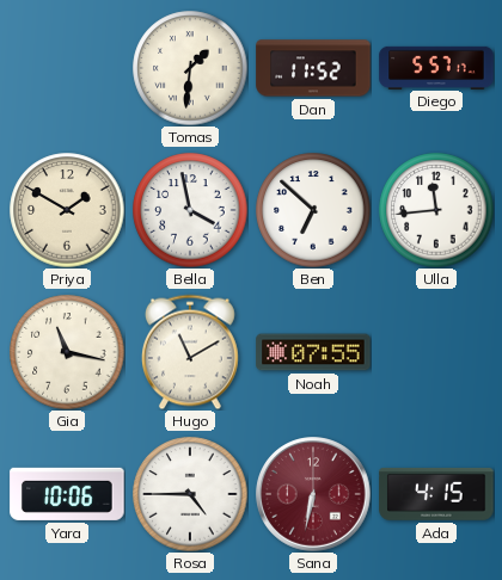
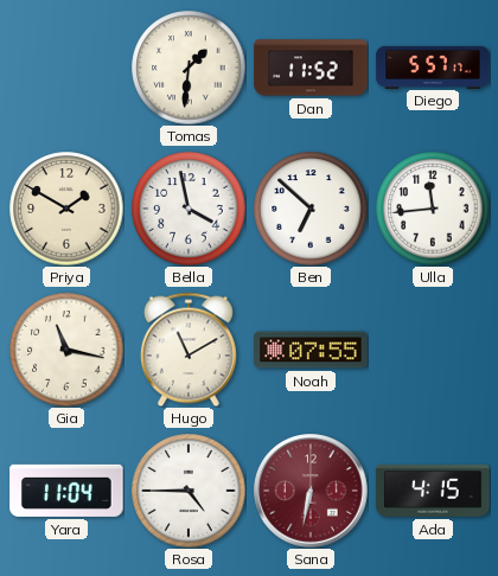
Yara: 10:06 -> 11:04
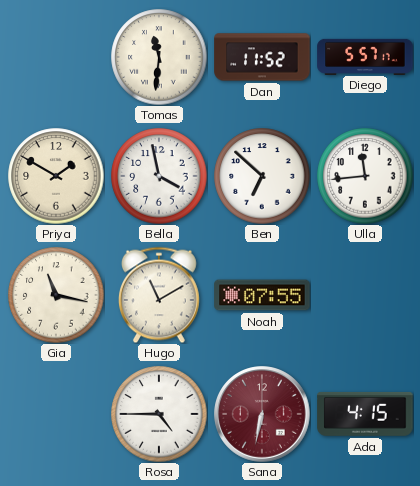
Tomas: 1:31 -> 11:31
Yara: 11:04 -> none
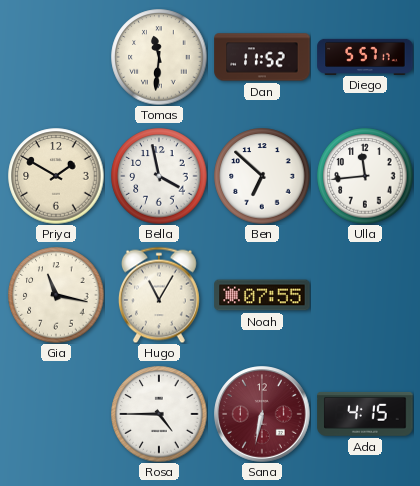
Hugo: 11:10 -> 11:05
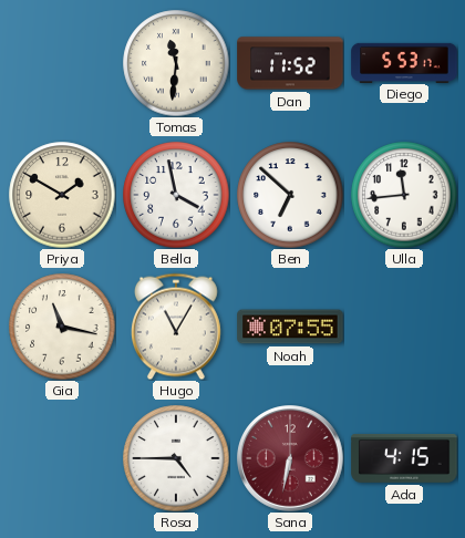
Diego: 5:57 -> 5:53
